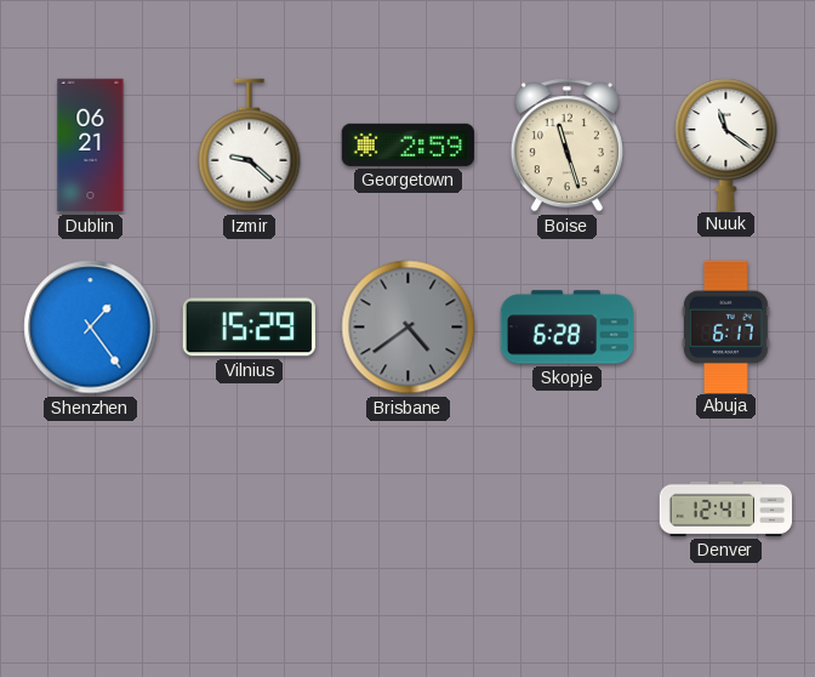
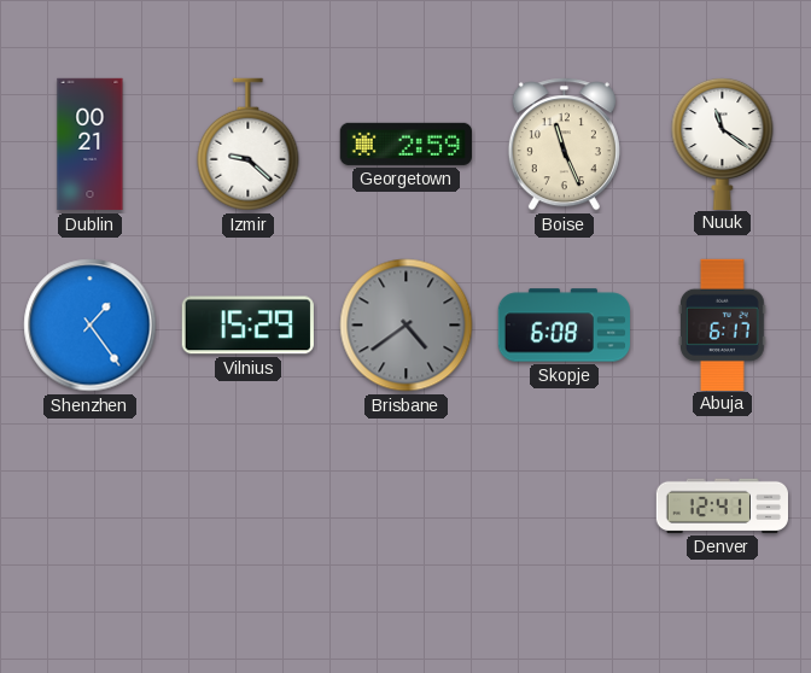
Dublin: 06:21 -> 00:21
Boise: 11:27 -> 11:26
Skopje: 6:28 -> 6:08
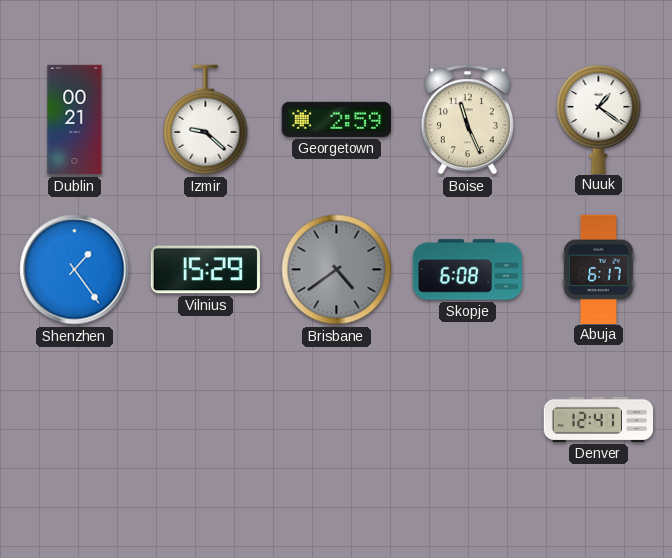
Nuuk: 11:21 -> 1:21
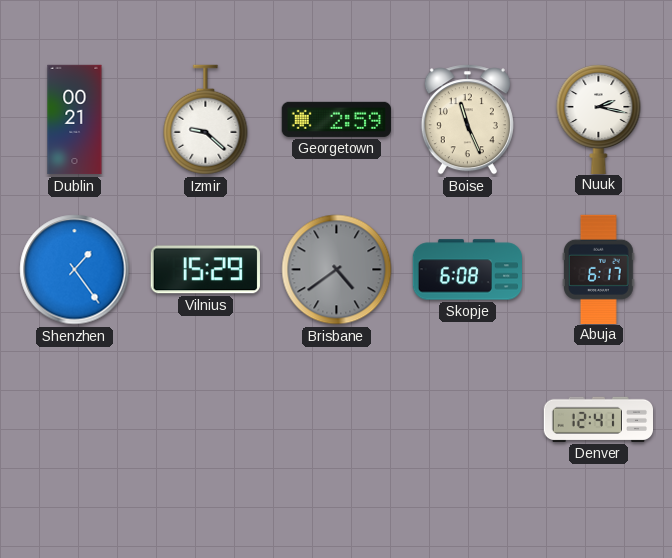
Nuuk: 1:21 -> 2:17
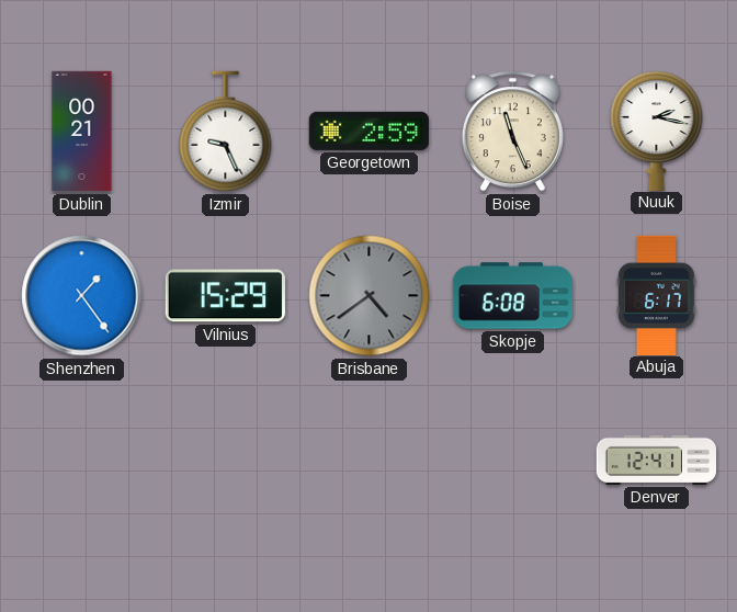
Izmir: 9:22 -> 9:26
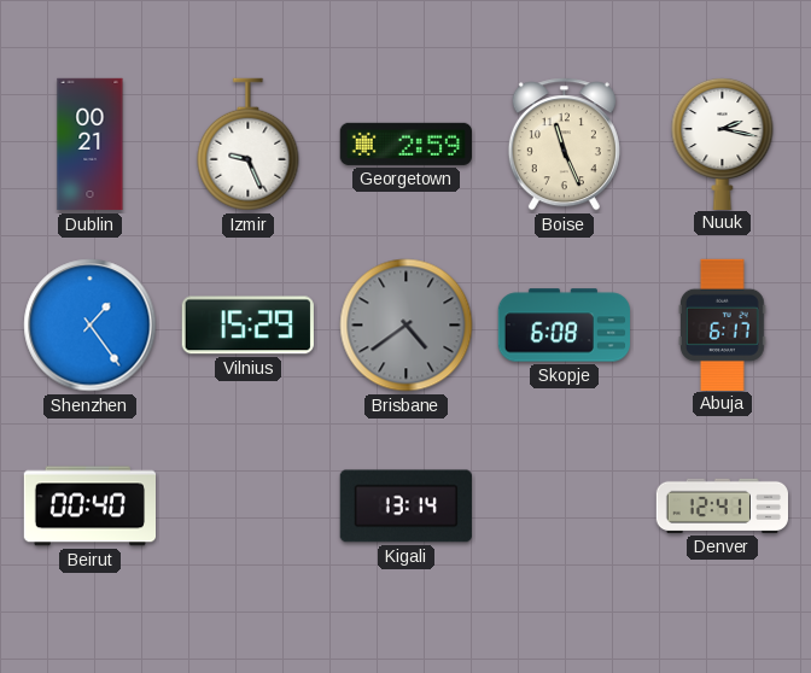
Beirut: none -> 00:40
Kigali: none -> 13:14
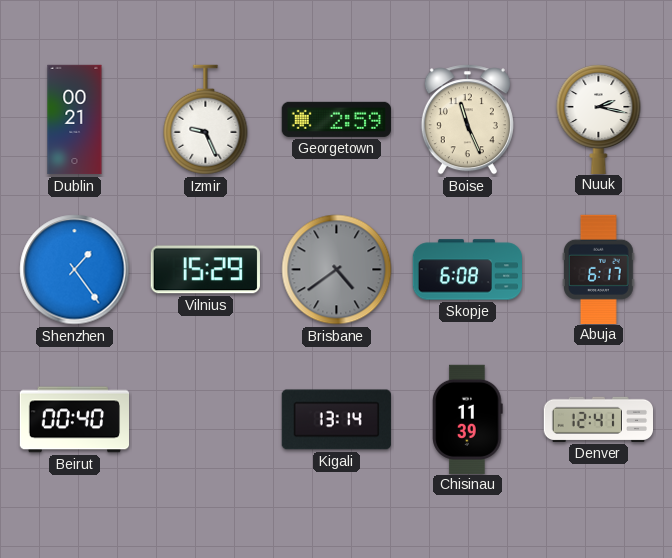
Chisinau: none -> 11:39
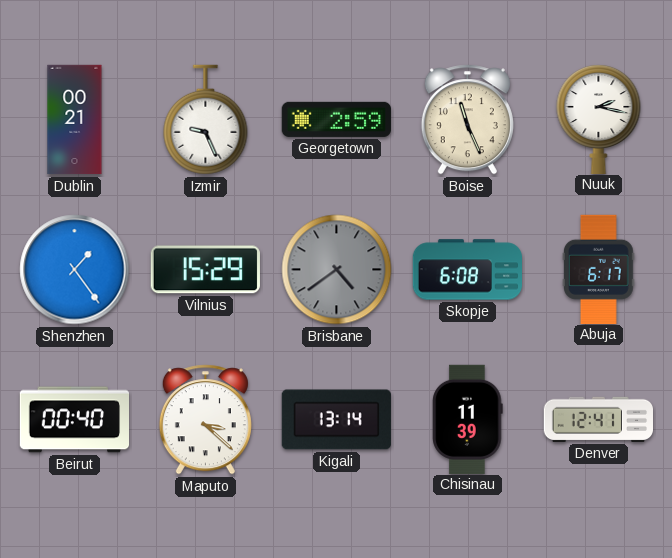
Maputo: none -> 3:22
